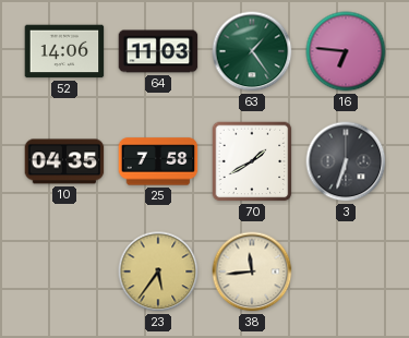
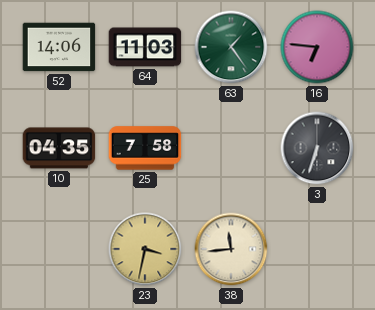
70: 1:40 -> none
23: 5:36 -> 3:32
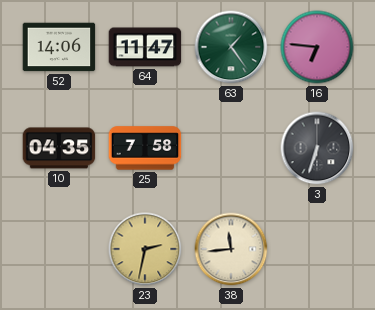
64: 11:03 -> 11:47
23: 3:32 -> 2:32
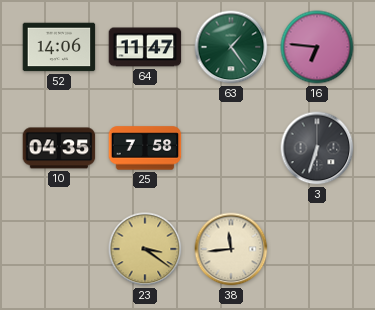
23: 2:32 -> 3:21
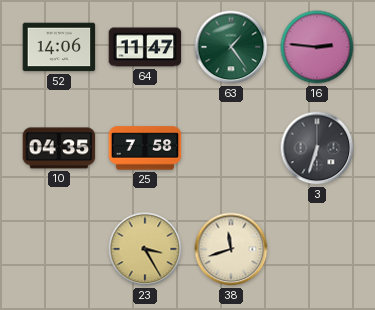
16: 6:46 -> 2:46
23: 3:21 -> 3:25
38: 11:44 -> 11:42
